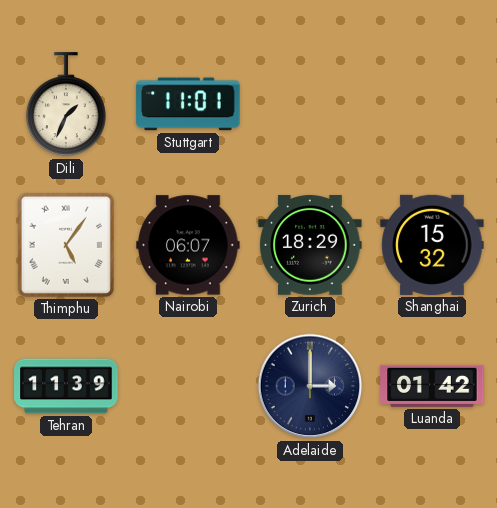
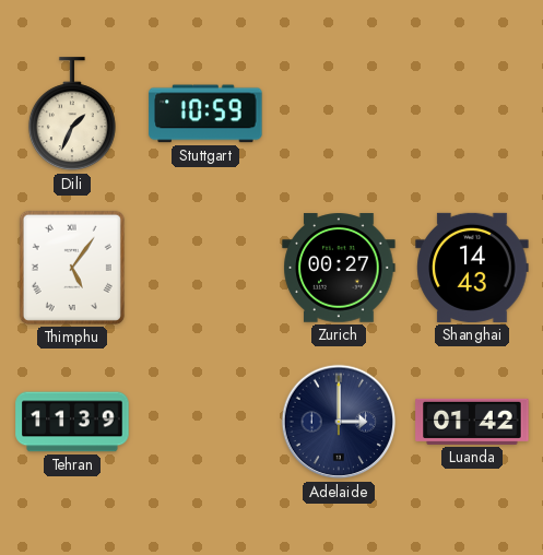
Stuttgart: 11:01 -> 10:59
Nairobi: 06:07 -> none
Zurich: 18:29 -> 00:27
Shanghai: 15:32 -> 14:43
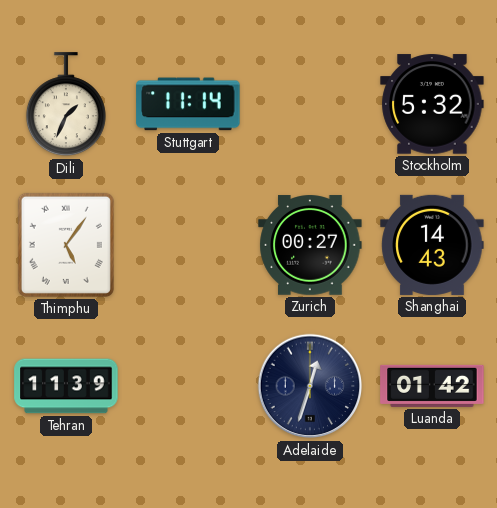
Stuttgart: 10:59 -> 11:14
Stockholm: none -> 5:32
Adelaide: 3:00 -> 12:33
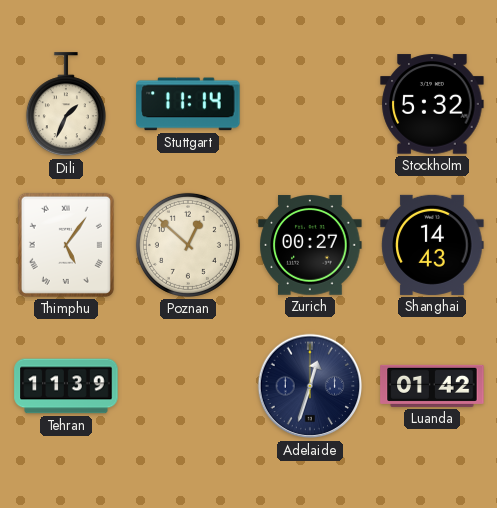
Poznan: none -> 12:52
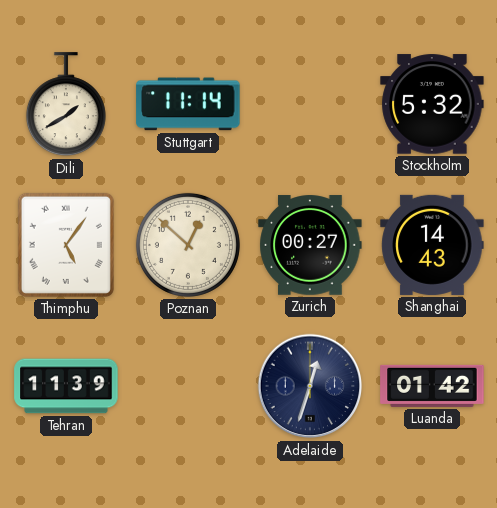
Dili: 1:34 -> 1:40
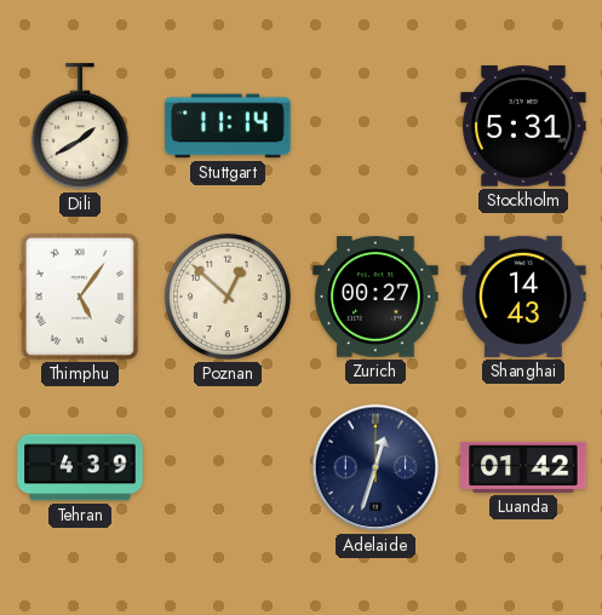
Stockholm: 5:32 -> 5:31
Tehran: 11:39 -> 4:39
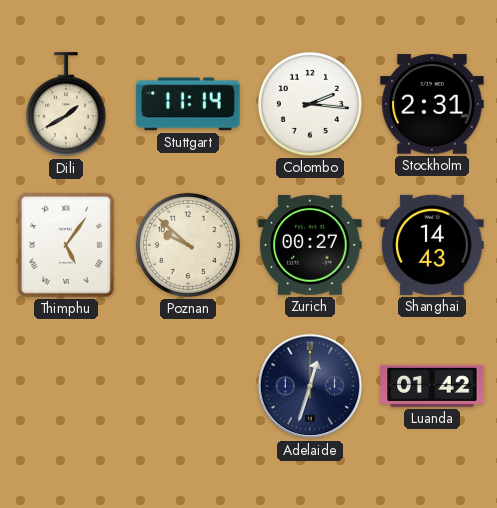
Colombo: none -> 2:16
Stockholm: 5:31 -> 2:31
Poznan: 12:52 -> 9:52
Tehran: 4:39 -> none
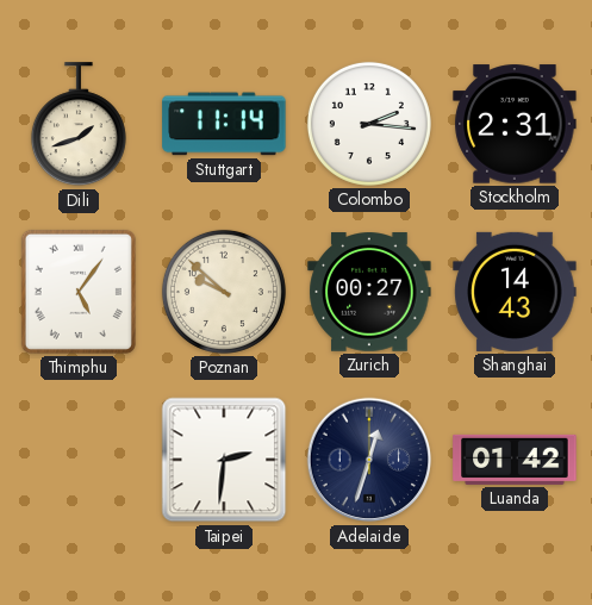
Dili: 1:40 -> 1:42
Taipei: none -> 2:31
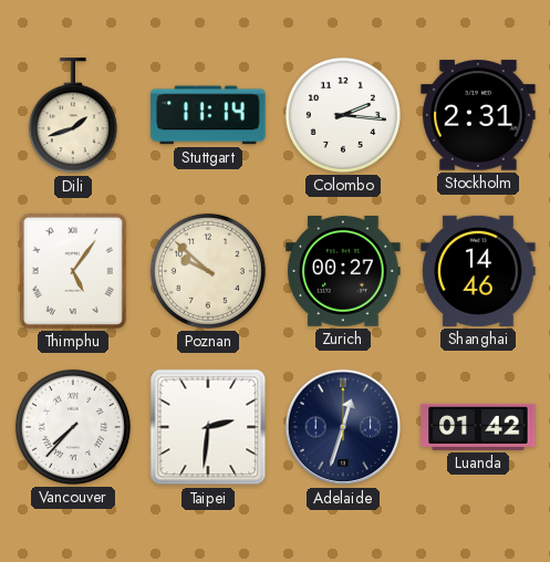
Shanghai: 14:43 -> 14:46
Vancouver: none -> 7:37
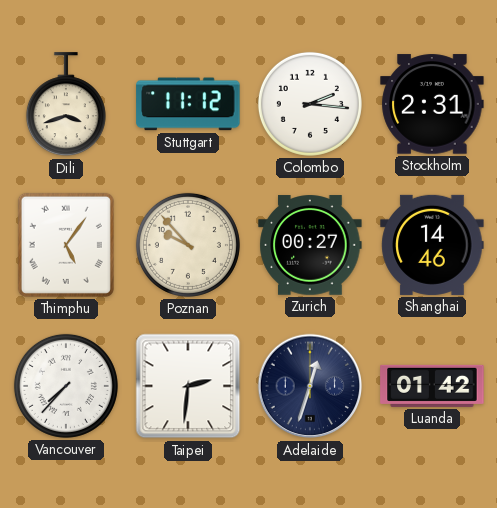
Dili: 1:42 -> 3:42
Stuttgart: 11:14 -> 11:12
Poznan: 9:52 -> 9:53
